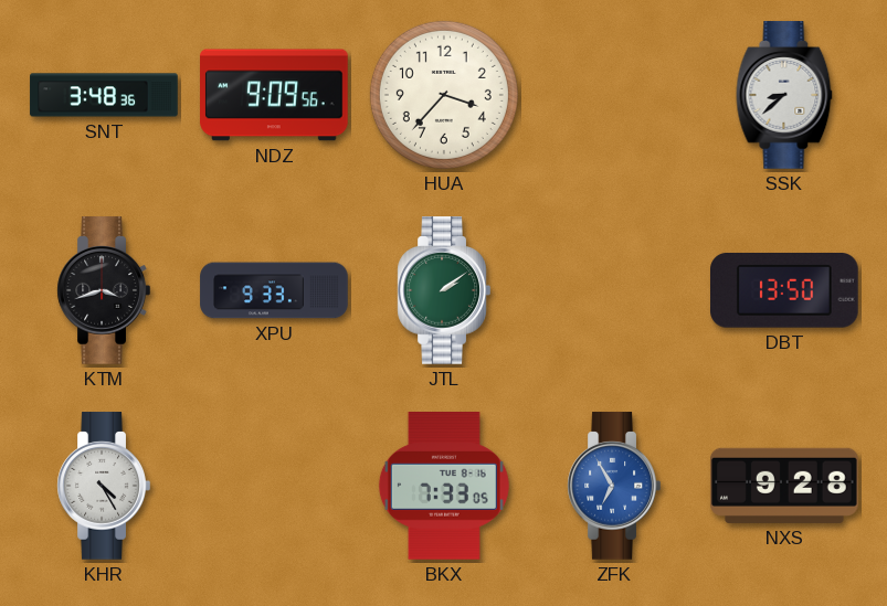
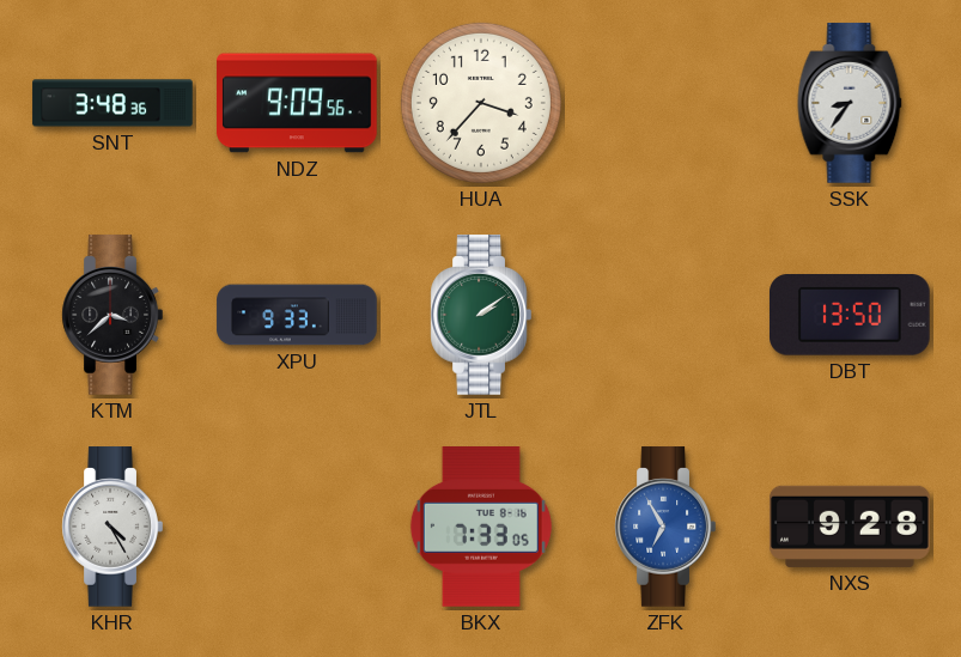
SSK: 8:38 -> 8:36
KTM: 3:42 -> 3:38
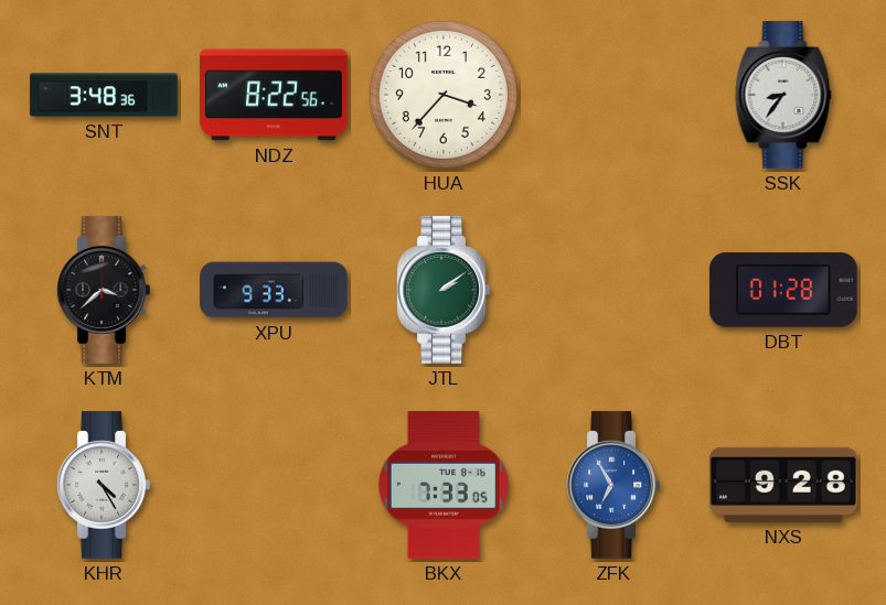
NDZ: 9:09 -> 8:22
DBT: 13:50 -> 01:28
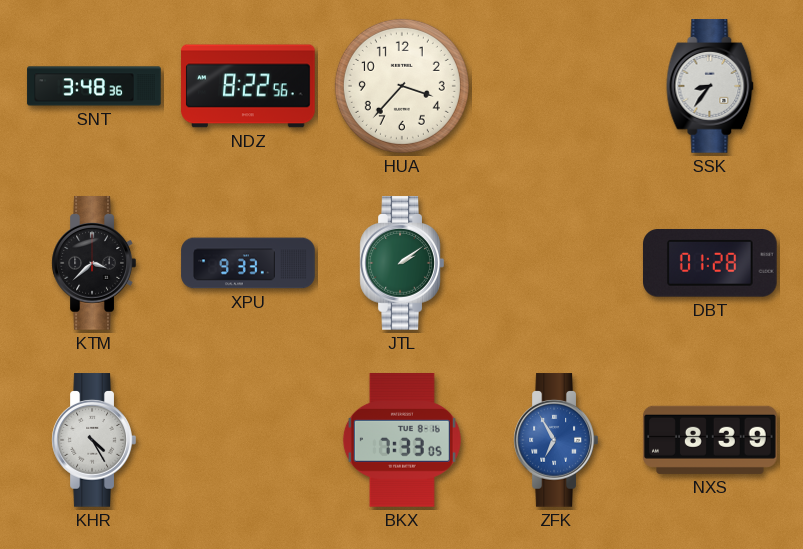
NXS: 9:28 -> 8:39
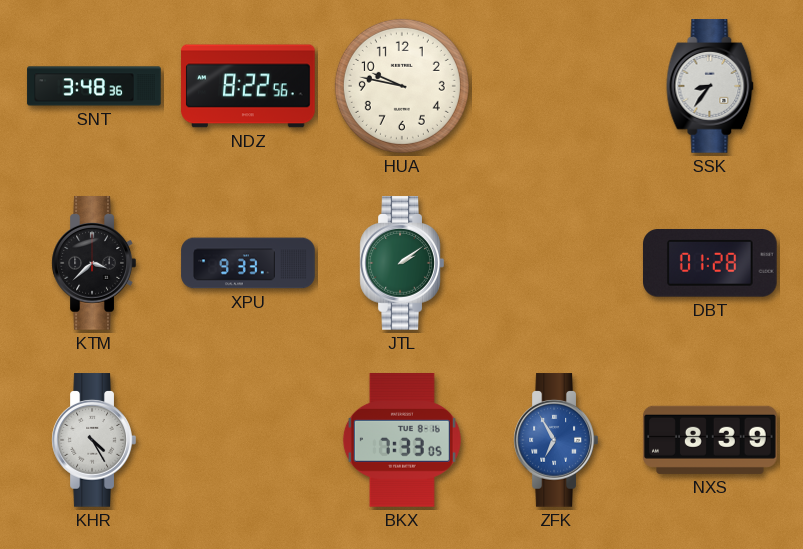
HUA: 3:37 -> 9:47
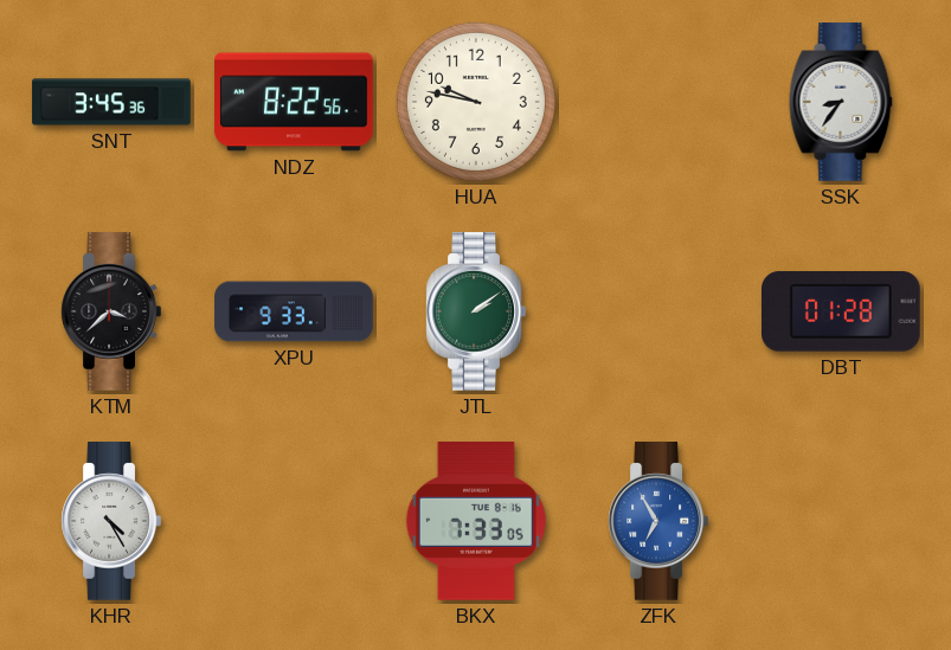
SNT: 3:48 -> 3:45
NXS: 8:39 -> none
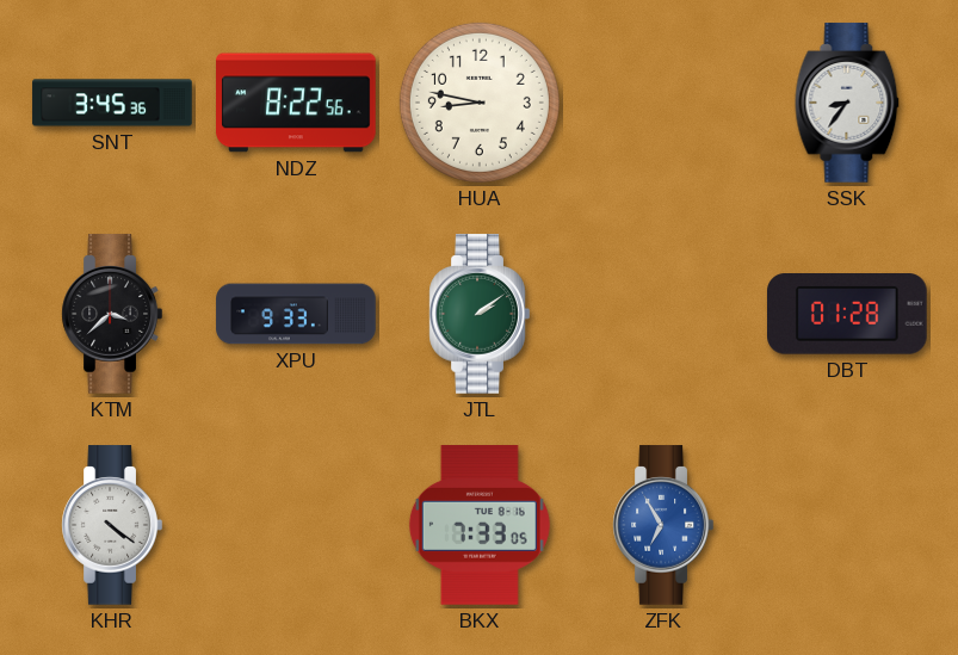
HUA: 9:47 -> 8:47
KHR: 4:25 -> 4:21
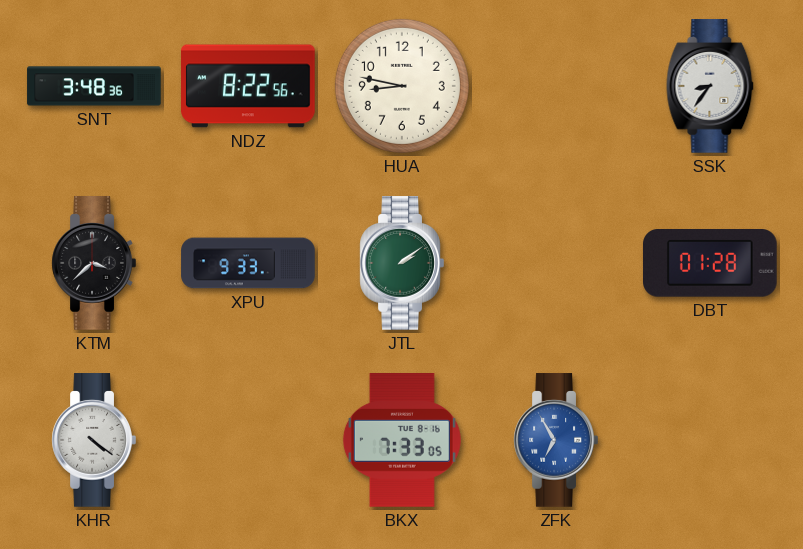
SNT: 3:45 -> 3:48
